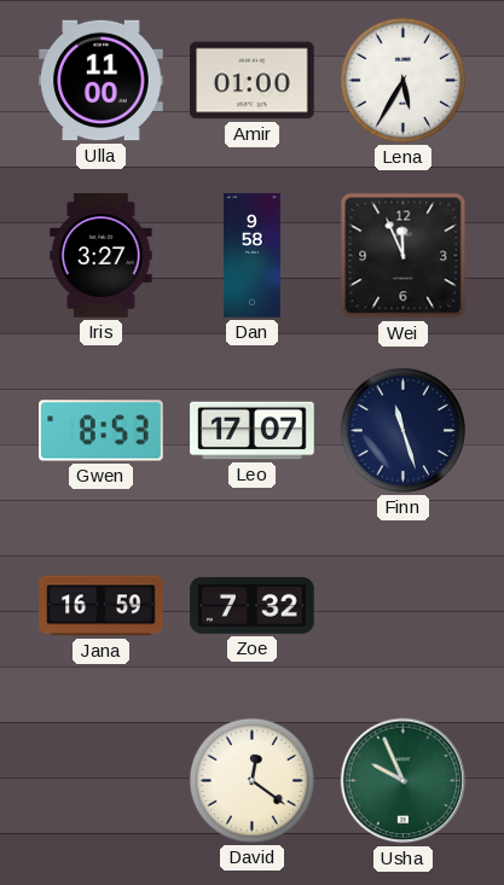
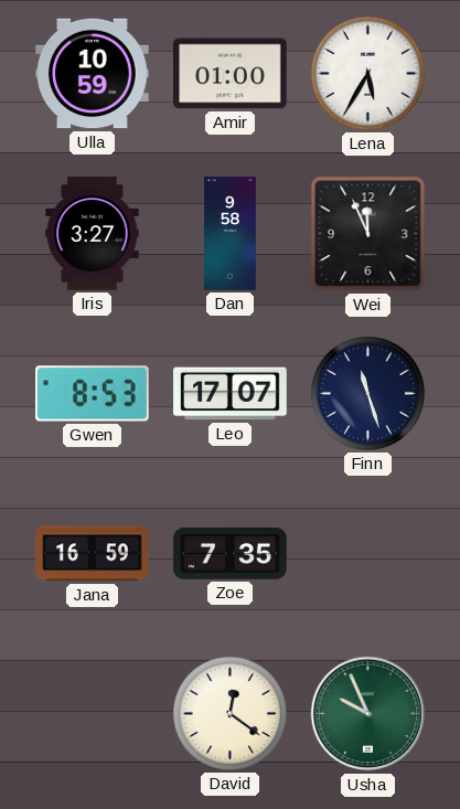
Ulla: 11:00 -> 10:59
Zoe: 7:32 -> 7:35
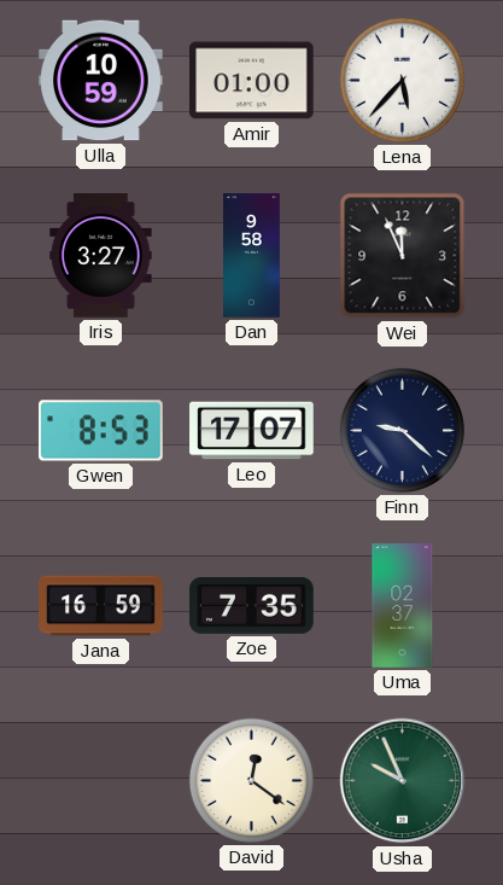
Lena: 5:35 -> 5:37
Finn: 11:27 -> 9:22
Uma: none -> 02:37
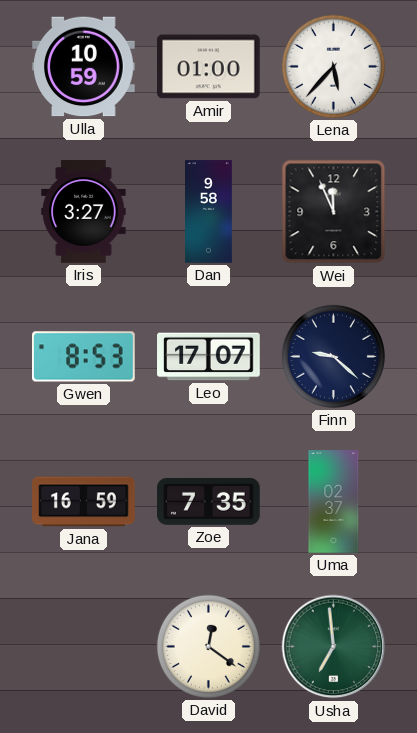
Usha: 9:56 -> 6:59
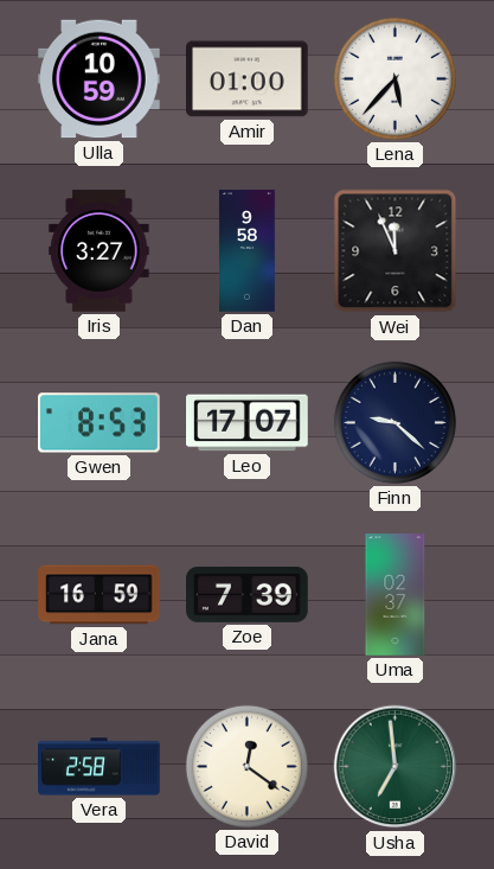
Zoe: 7:35 -> 7:39
Vera: none -> 2:58
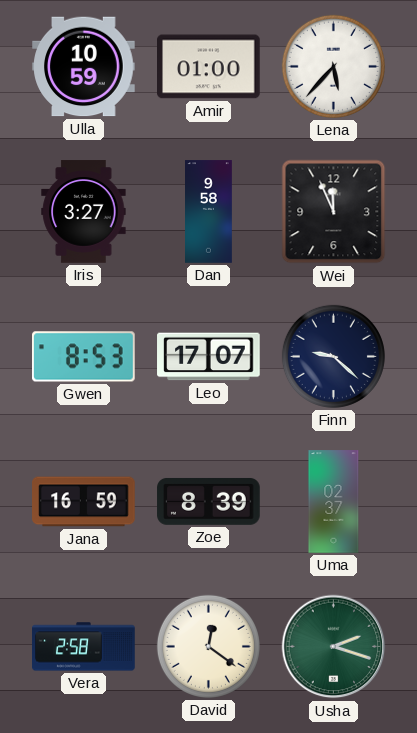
Zoe: 7:39 -> 8:39
Usha: 6:59 -> 2:18
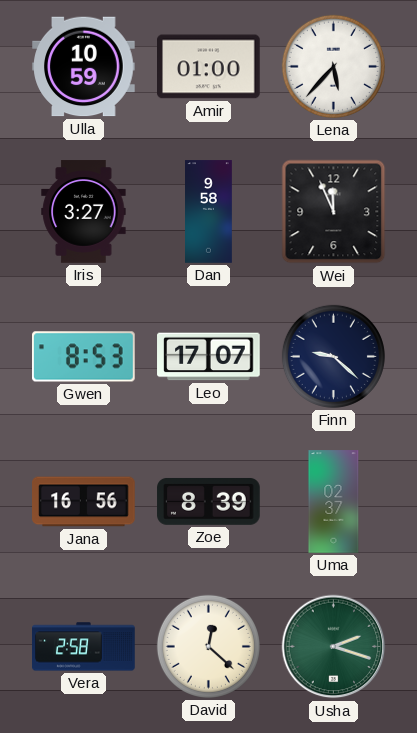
Jana: 16:59 -> 16:56
David: 12:21 -> 12:22
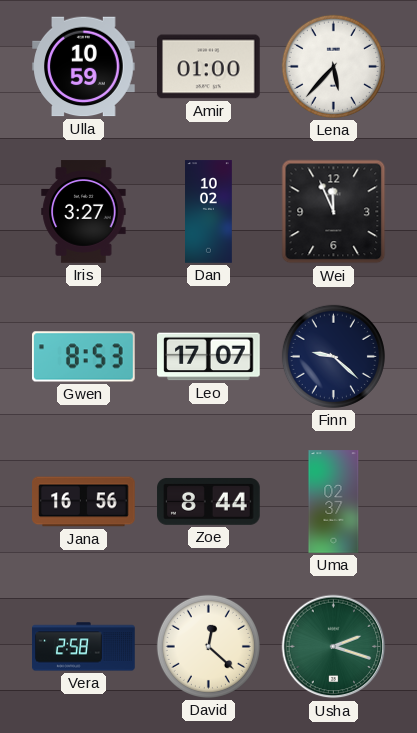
Dan: 9:58 -> 10:02
Zoe: 8:39 -> 8:44
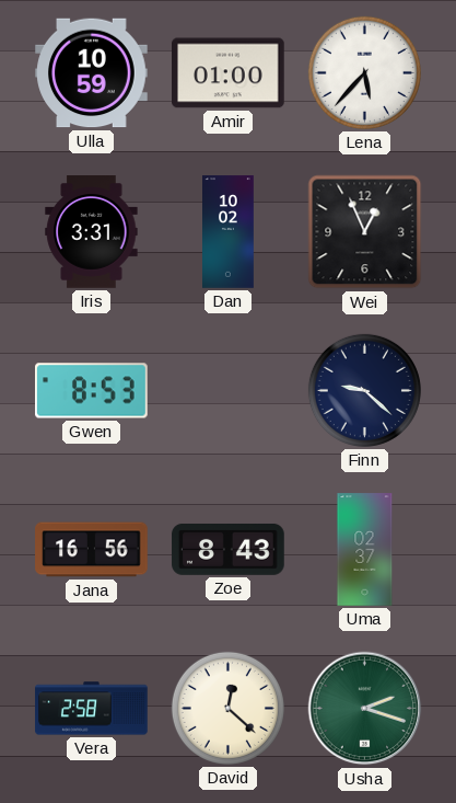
Iris: 3:27 -> 3:31
Wei: 11:56 -> 12:56
Leo: 17:07 -> none
Zoe: 8:44 -> 8:43
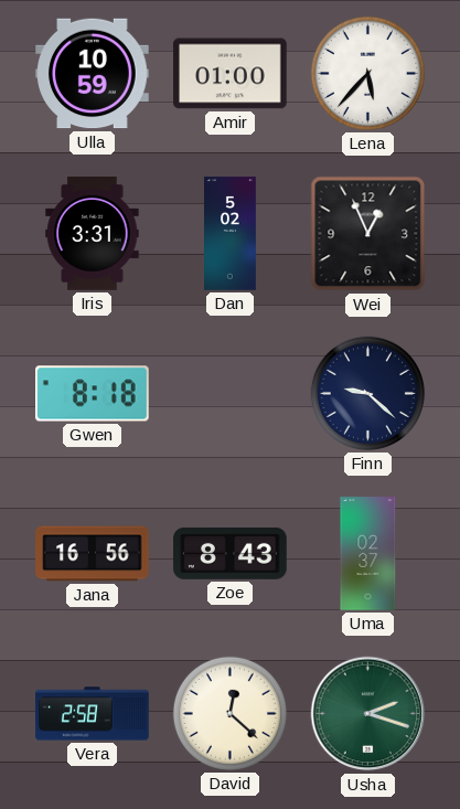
Dan: 10:02 -> 5:02
Gwen: 8:53 -> 8:18
